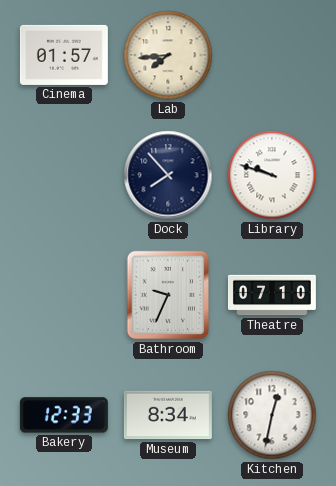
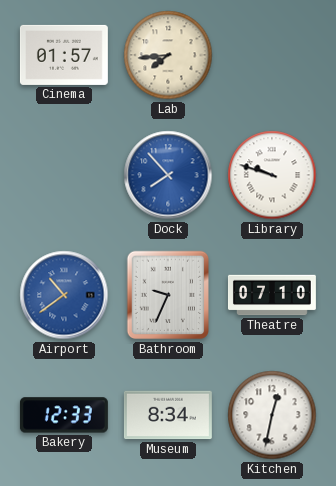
Dock dial: navy -> blue
Airport: none -> 10:39
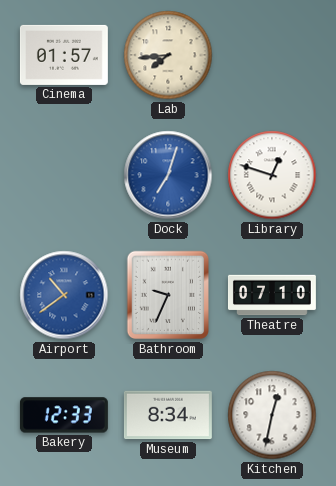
Dock: 7:53 -> 7:03
Library: 9:48 -> 12:48
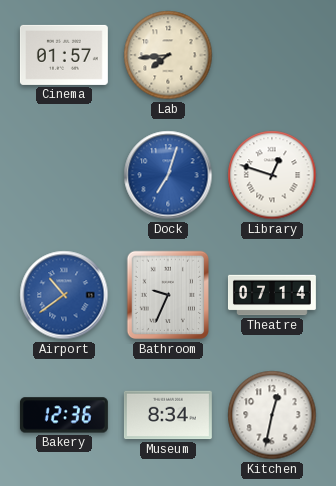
Theatre: 07:10 -> 07:14
Bakery: 12:33 -> 12:36
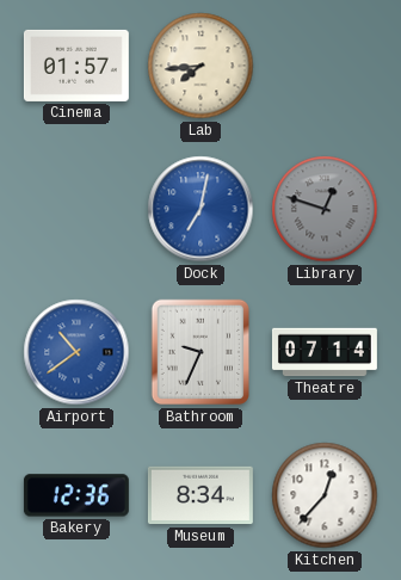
Dock: 7:03 -> 7:02
Library dial: white -> grey
Kitchen: 12:32 -> 12:37
